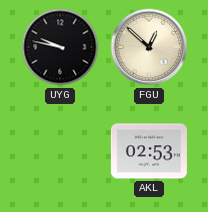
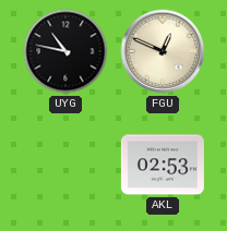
UYG: 9:47 -> 10:47
FGU: 12:52 -> 12:49
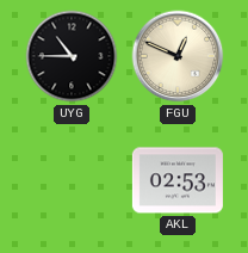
UYG: 10:47 -> 10:45
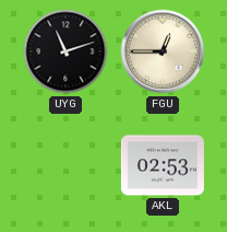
UYG: 10:45 -> 11:12
FGU: 12:49 -> 12:45
